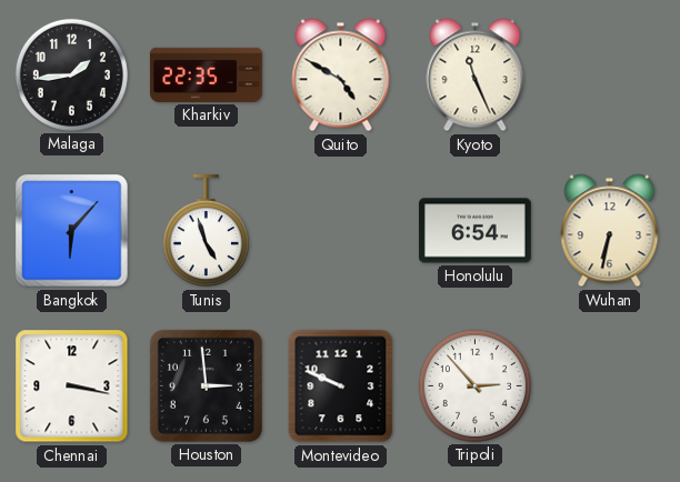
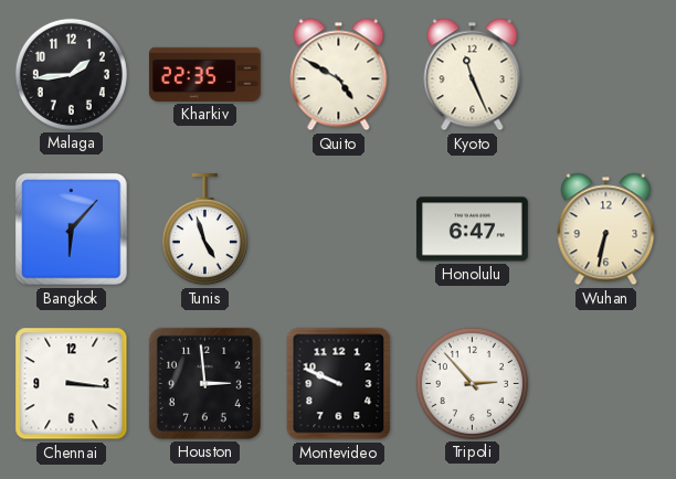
Honolulu: 6:54 -> 6:47
Chennai: 3:17 -> 3:16
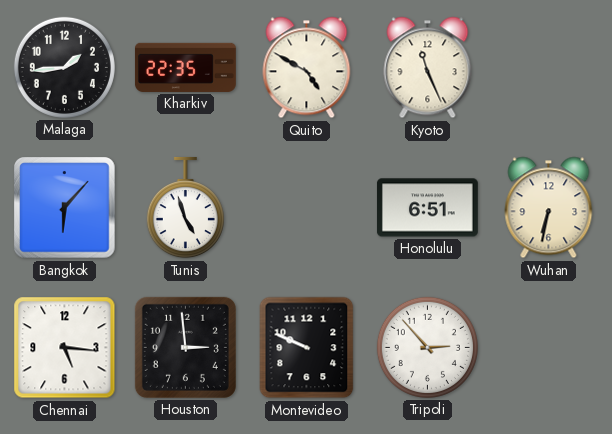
Honolulu: 6:47 -> 6:51
Chennai: 3:16 -> 5:16
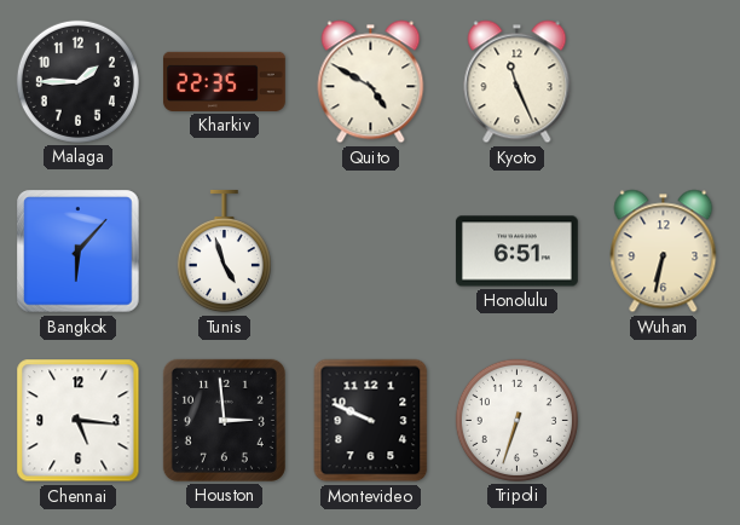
Malaga: 1:44 -> 1:45
Tripoli: 2:53 -> 6:33
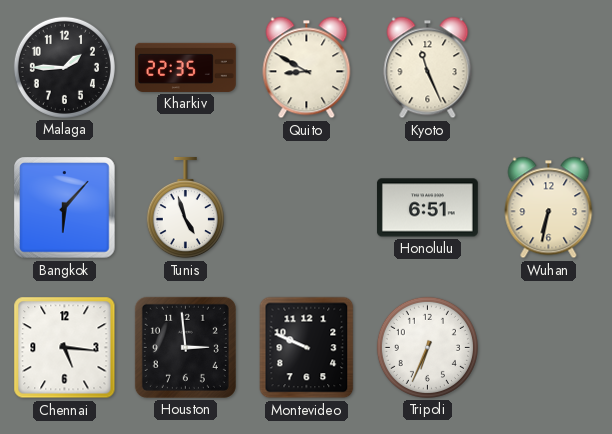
Quito: 4:50 -> 8:50
Tripoli: 6:33 -> 6:34
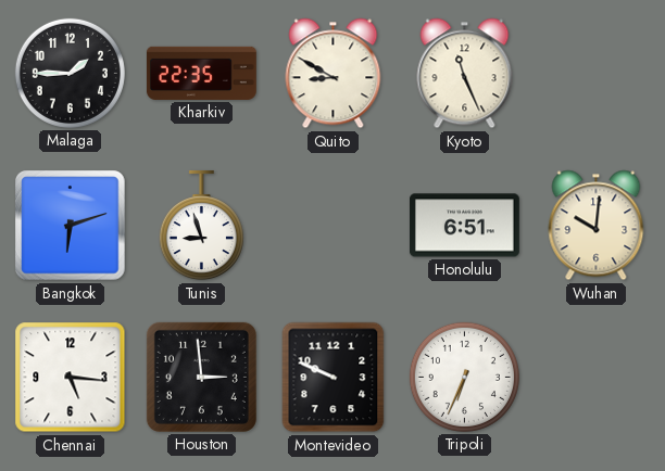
Bangkok: 6:07 -> 6:12
Tunis: 4:57 -> 8:57
Wuhan: 6:32 -> 10:01
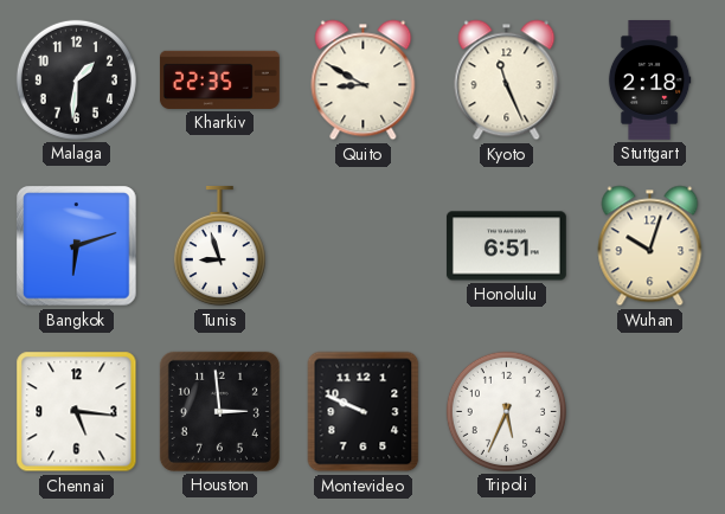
Malaga: 1:45 -> 1:31
Stuttgart: none -> 2:18
Wuhan: 10:01 -> 10:03
Tripoli: 6:34 -> 5:34
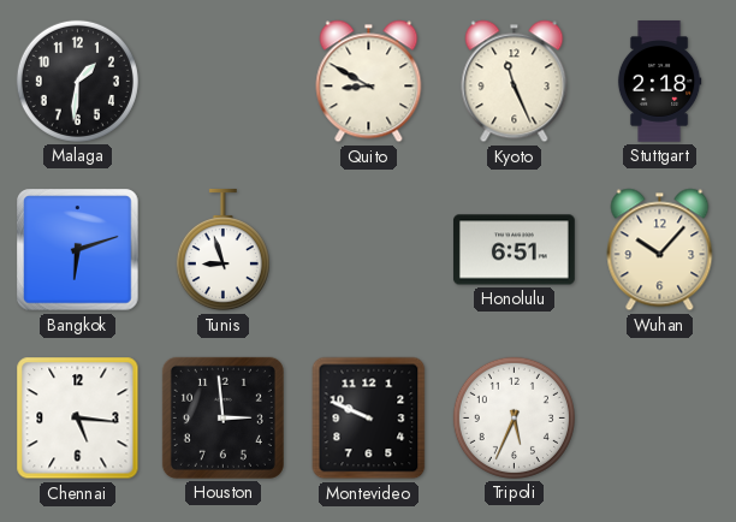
Kharkiv: 22:35 -> none
Wuhan: 10:03 -> 10:07
